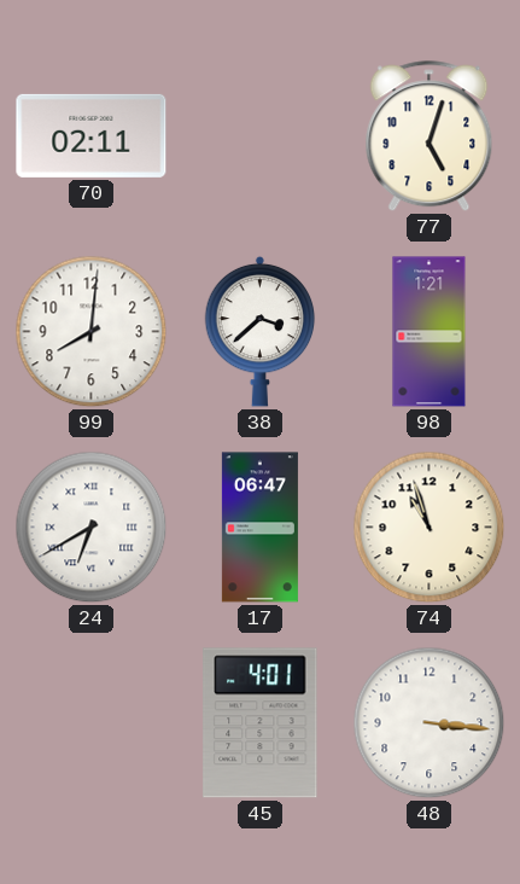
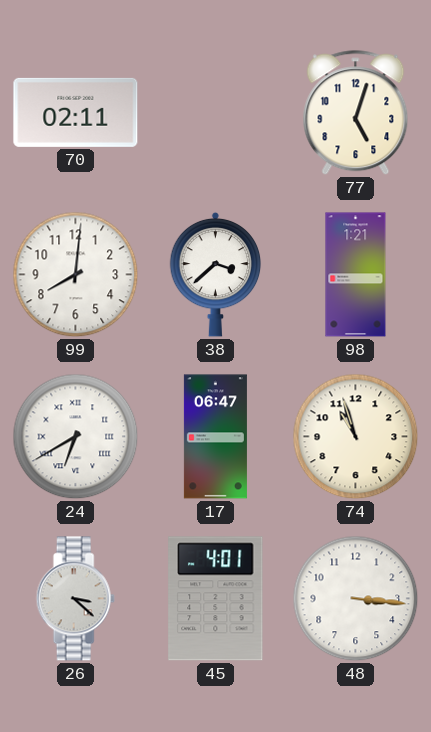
26: none -> 3:22
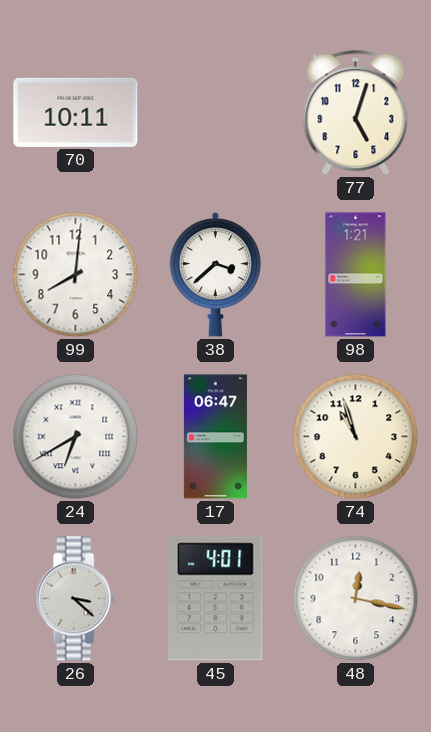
70: 02:11 -> 10:11
48: 3:16 -> 12:17
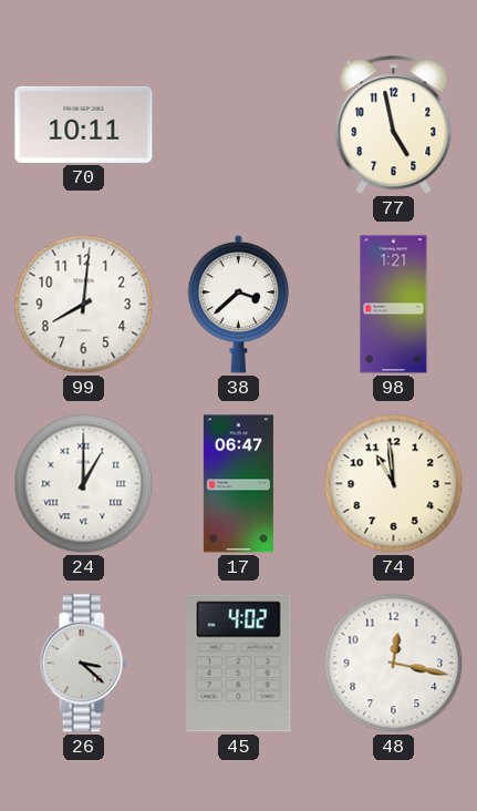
77: 5:03 -> 4:58
24: 6:40 -> 1:00
74: 10:57 -> 10:59
45: 4:01 -> 4:02
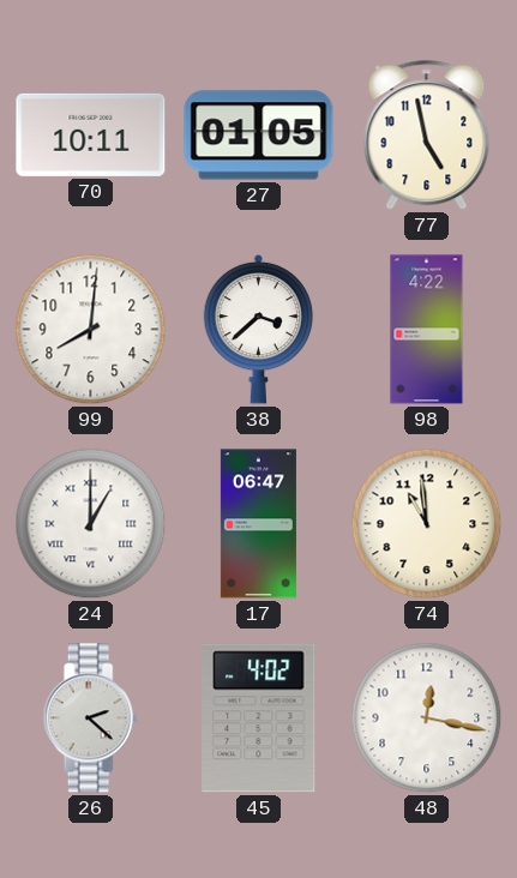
27: none -> 01:05
98: 1:21 -> 4:22
26: 3:22 -> 2:22
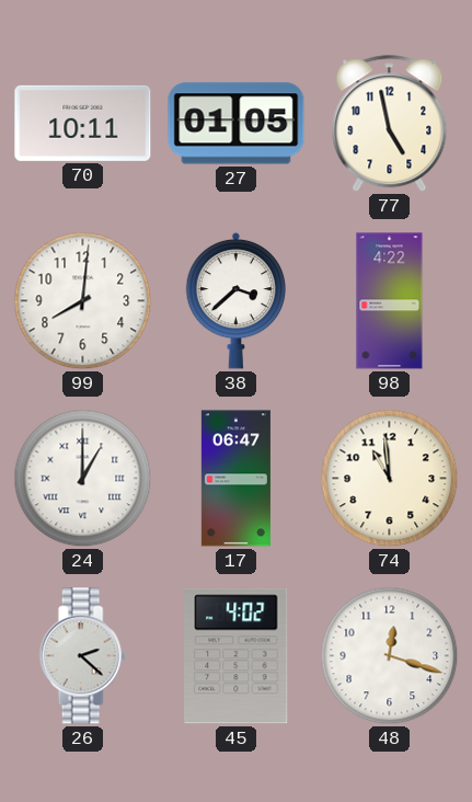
48: 12:17 -> 12:18
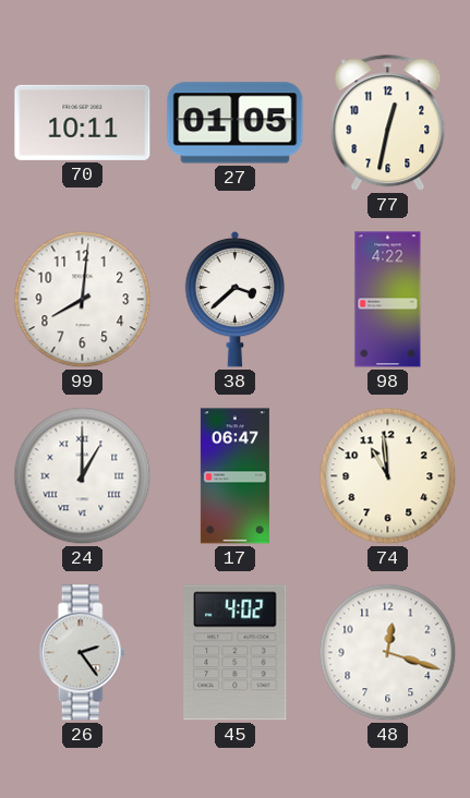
77: 4:58 -> 12:32
26: 2:22 -> 2:24
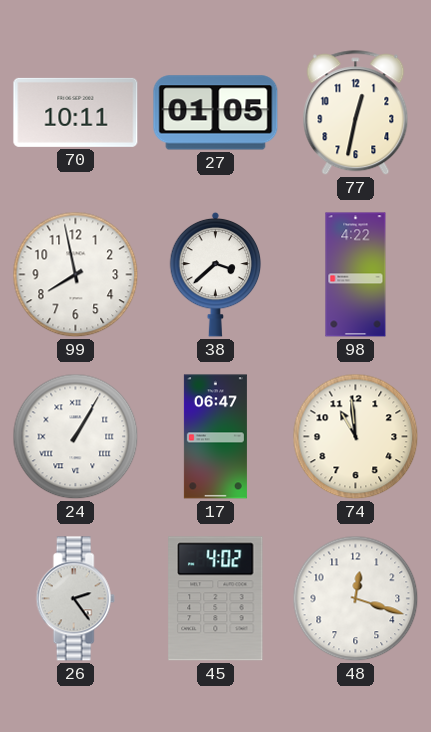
99: 8:01 -> 7:58
24: 1:00 -> 1:05
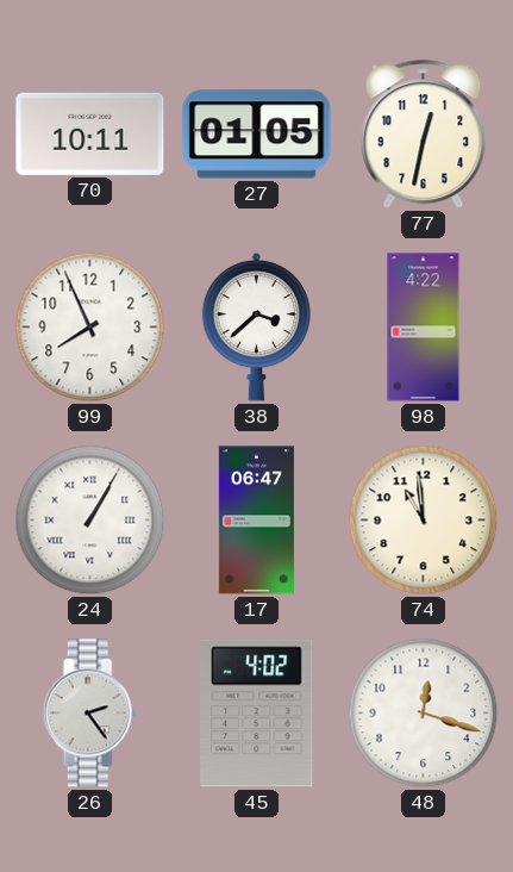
99: 7:58 -> 7:56
